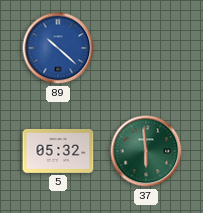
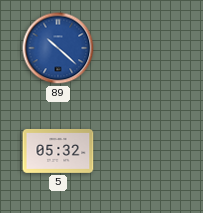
37: 5:59 -> none
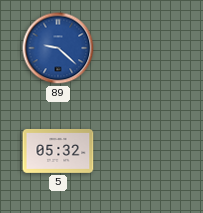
89: 10:22 -> 9:22
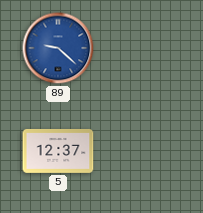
5: 05:32 -> 12:37
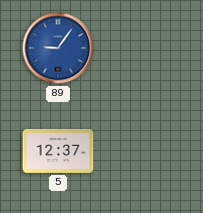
89: 9:22 -> 9:06
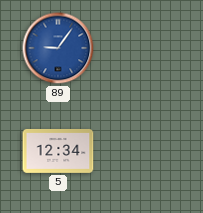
5: 12:37 -> 12:34
